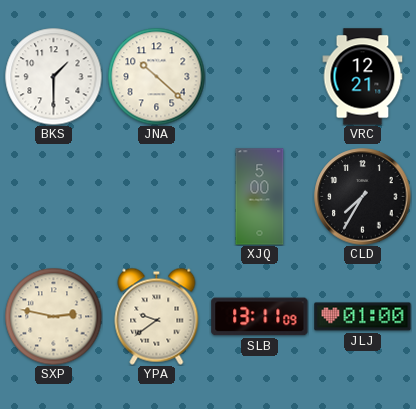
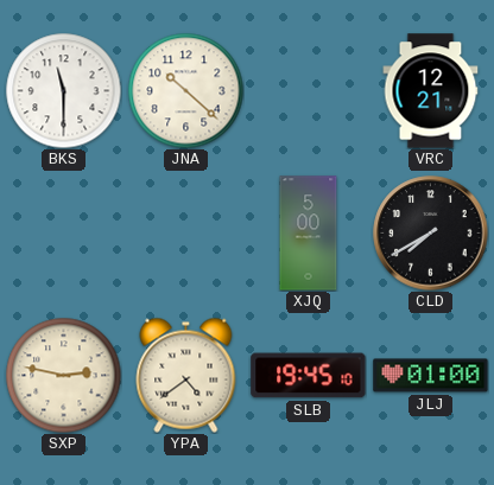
BKS: 1:30 -> 11:30
CLD: 7:35 -> 7:40
YPA: 9:39 -> 4:39
SLB: 13:11 -> 19:45
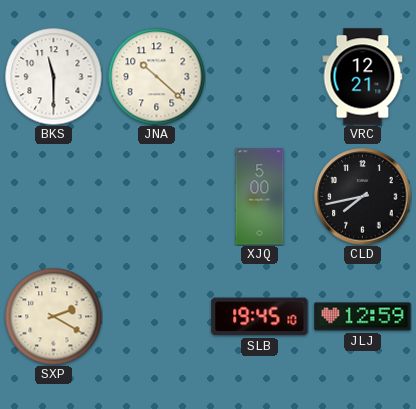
CLD: 7:40 -> 7:43
SXP: 2:47 -> 2:20
YPA: 4:39 -> none
JLJ: 01:00 -> 12:59
